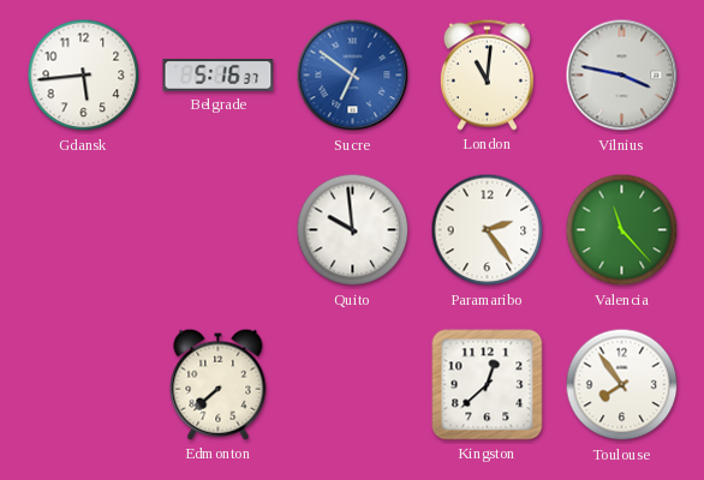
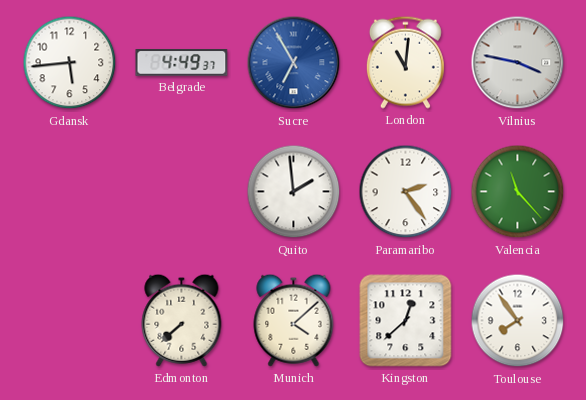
Belgrade: 5:16 -> 4:49
Sucre: 6:51 -> 6:55
Quito: 9:59 -> 1:59
Munich: none -> 4:08
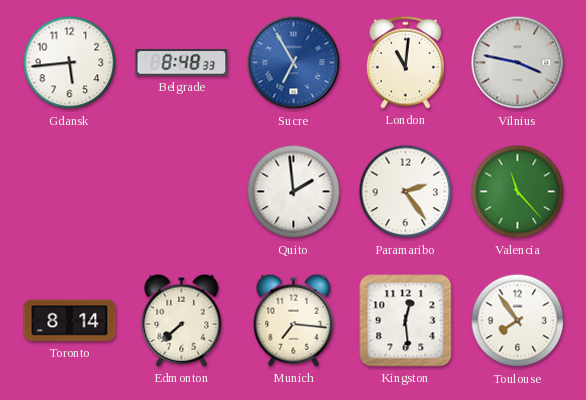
Belgrade: 4:49 -> 8:48
Toronto: none -> 8:14
Munich: 4:08 -> 7:16
Kingston: 12:38 -> 12:29
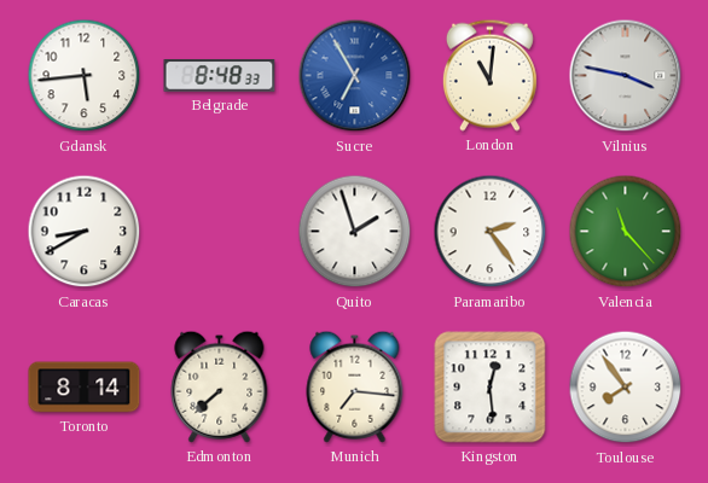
Caracas: none -> 8:40
Quito: 1:59 -> 1:57
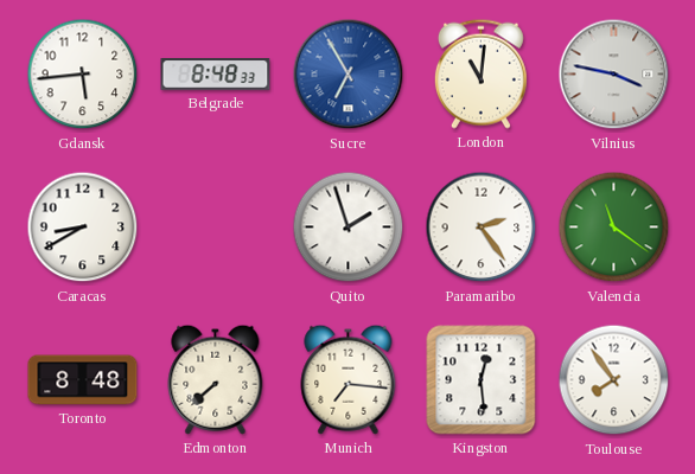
Valencia: 11:23 -> 11:21
Toronto: 8:14 -> 8:48
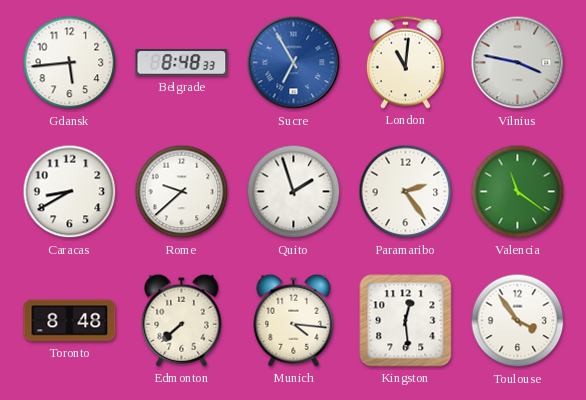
Rome: none -> 9:38
Munich: 7:16 -> 4:16
Toulouse: 7:54 -> 3:54
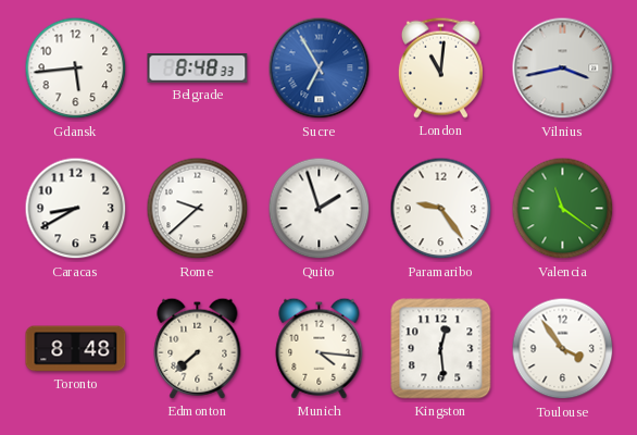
Vilnius: 3:47 -> 3:43
Paramaribo: 2:24 -> 9:24
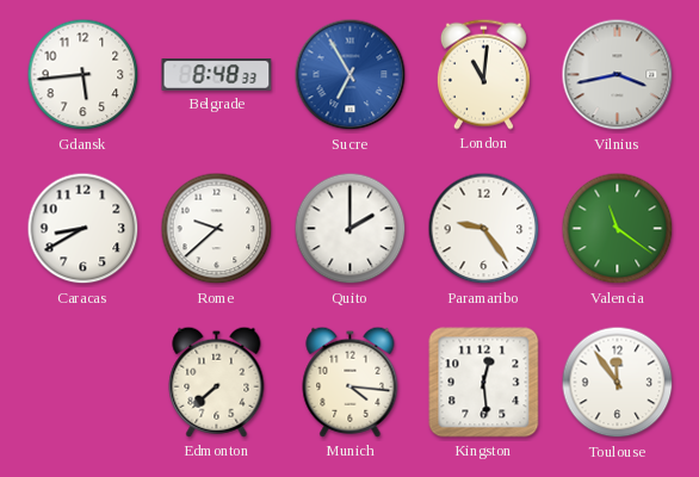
Quito: 1:57 -> 2:00
Toronto: 8:48 -> none
Toulouse: 3:54 -> 11:54
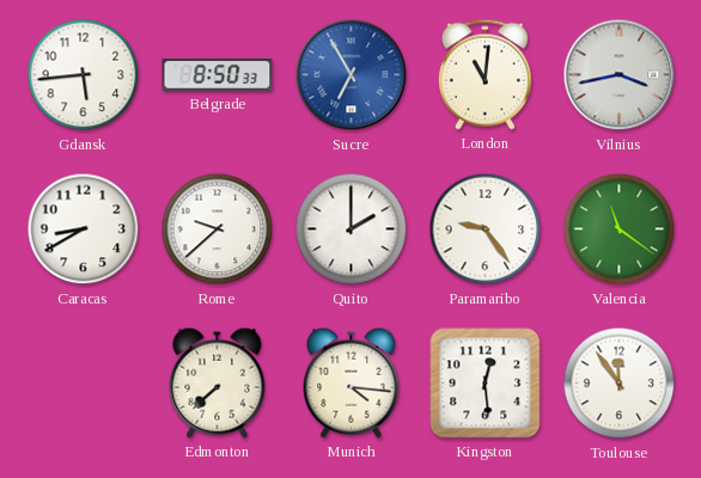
Belgrade: 8:48 -> 8:50
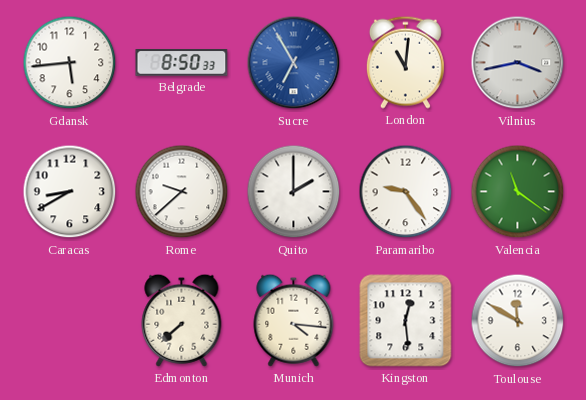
Toulouse: 11:54 -> 11:50
